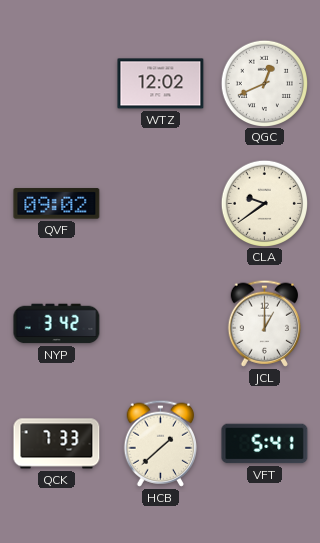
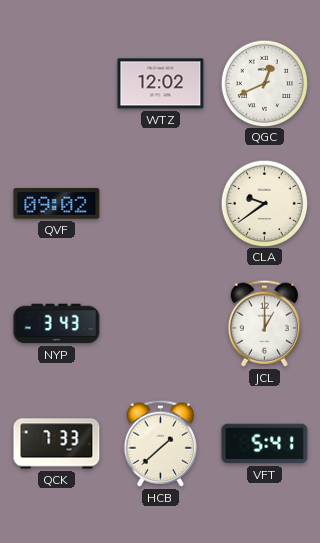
NYP: 3:42 -> 3:43
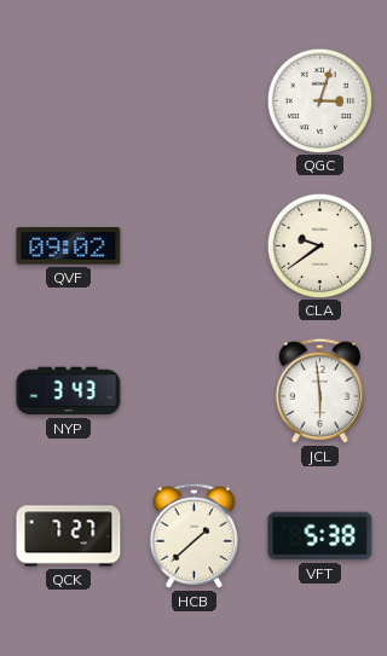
WTZ: 12:02 -> none
QGC: 12:41 -> 3:03
JCL: 1:00 -> 5:59
QCK: 7:33 -> 7:27
VFT: 5:41 -> 5:38
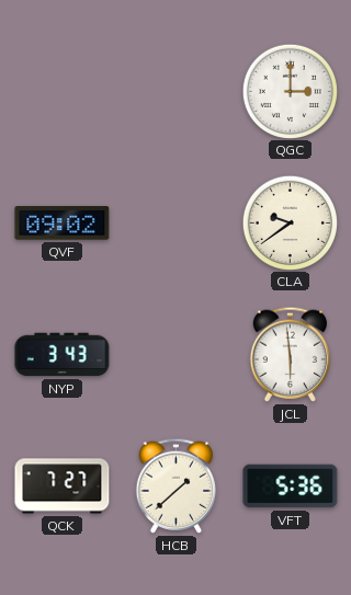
QGC: 3:03 -> 3:00
VFT: 5:38 -> 5:36
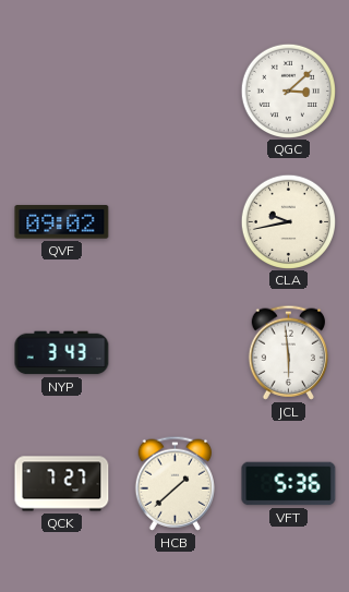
QGC: 3:00 -> 3:08
CLA: 9:39 -> 9:43
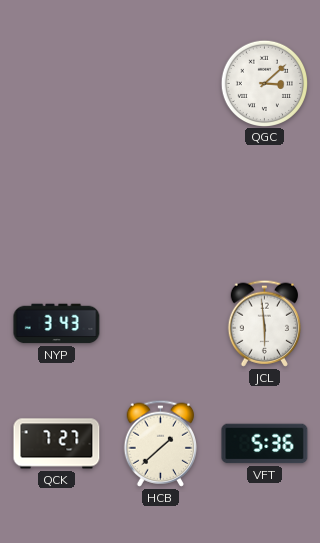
QVF: 09:02 -> none
CLA: 9:43 -> none
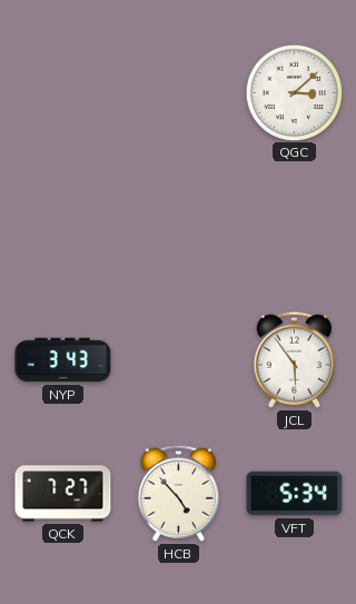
JCL: 5:59 -> 5:54
HCB: 1:38 -> 4:53
VFT: 5:36 -> 5:34
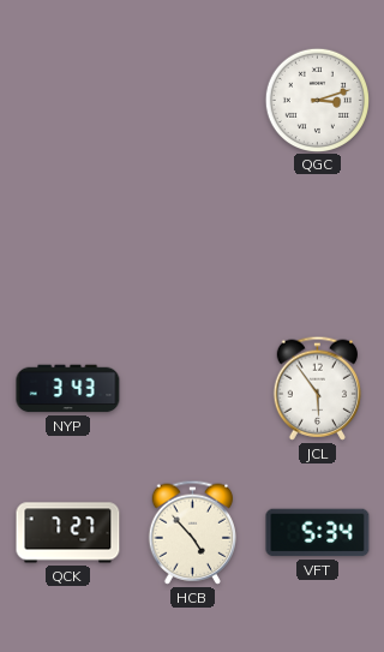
QGC: 3:08 -> 3:12
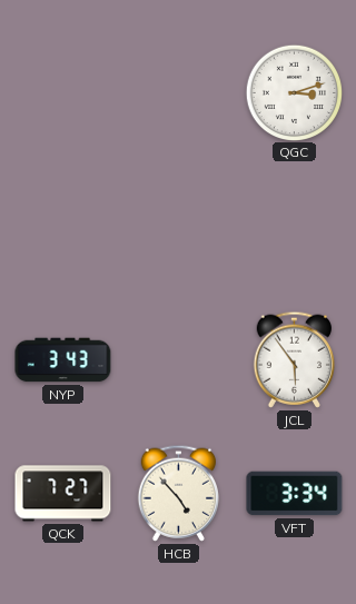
VFT: 5:34 -> 3:34
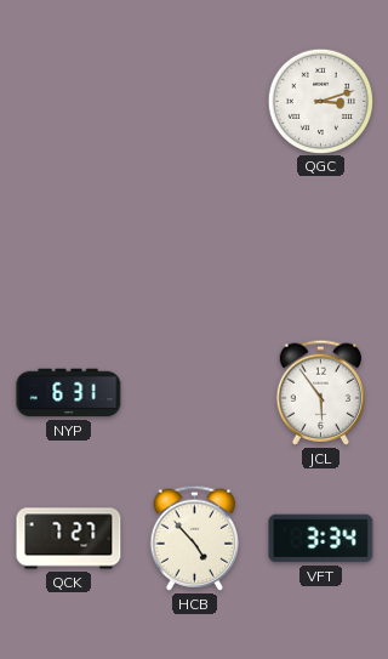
NYP: 3:43 -> 6:31
